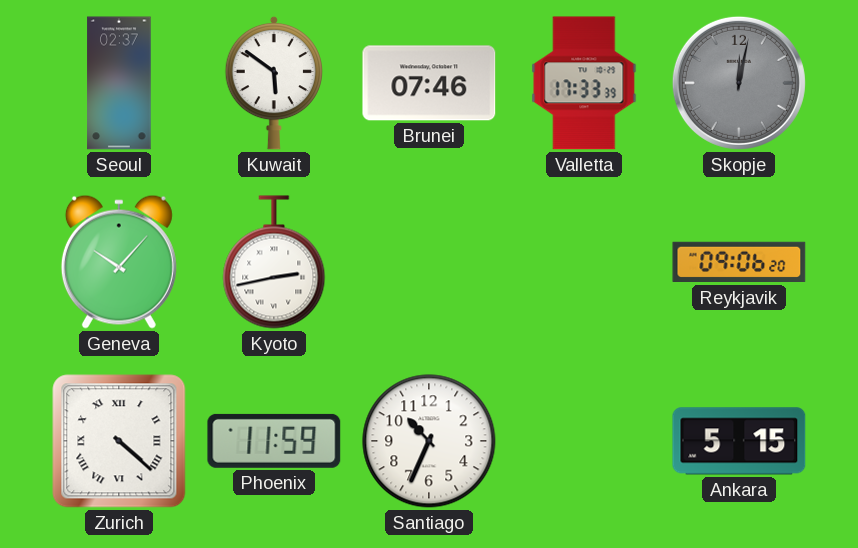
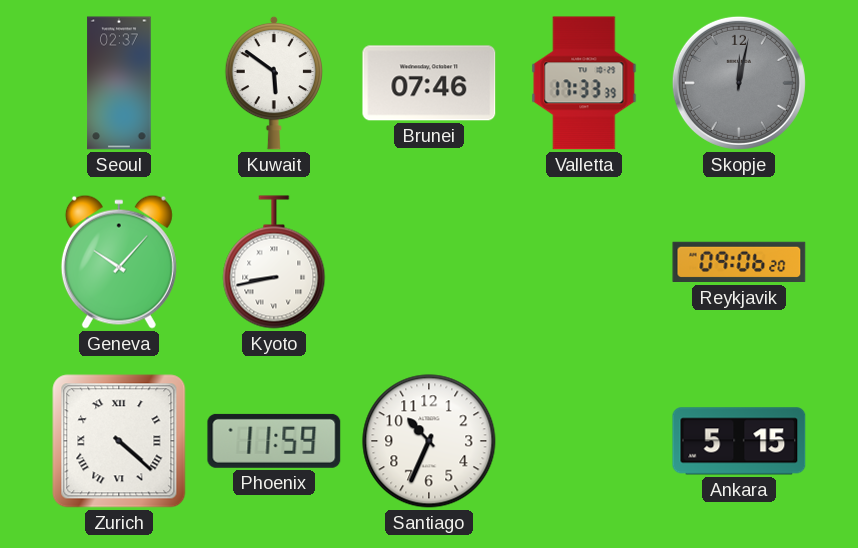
Kyoto: 2:43 -> 8:43
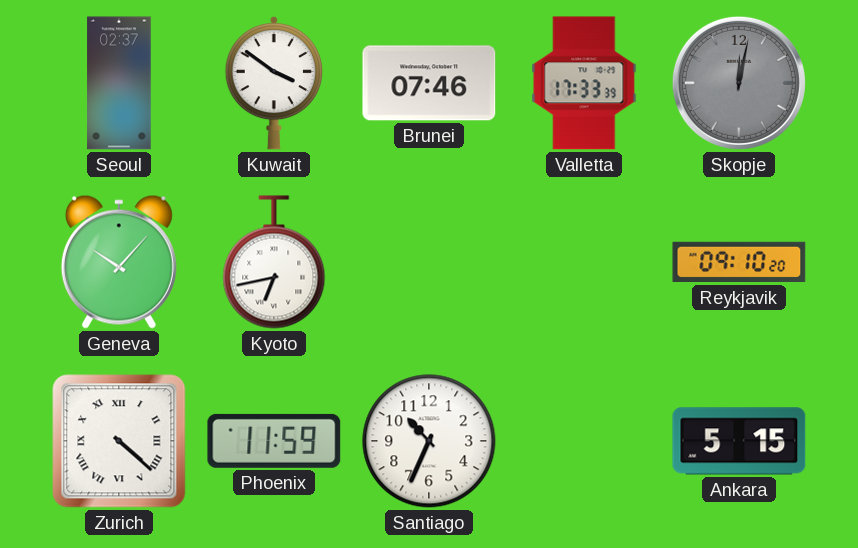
Kuwait: 5:51 -> 3:51
Kyoto: 8:43 -> 6:43
Reykjavik: 09:06 -> 09:10
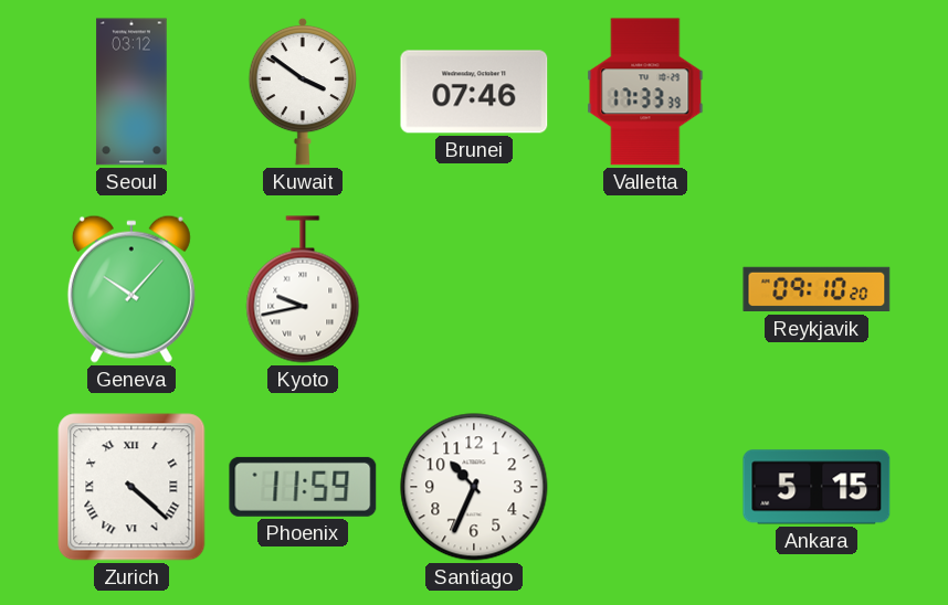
Seoul: 02:37 -> 03:12
Skopje: 12:02 -> none
Kyoto: 6:43 -> 9:43
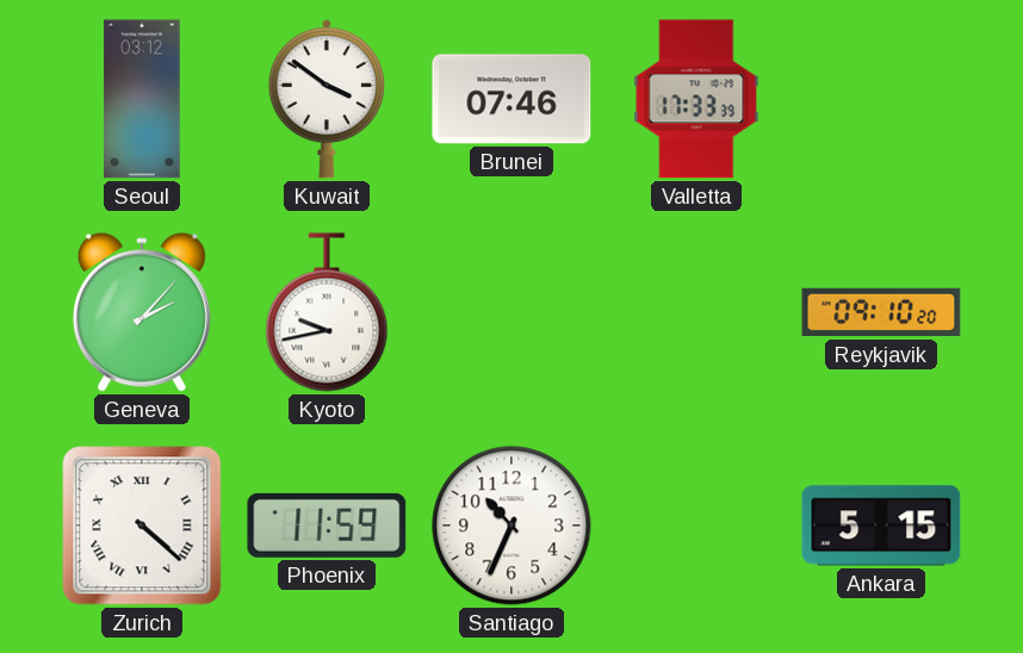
Geneva: 10:07 -> 2:07
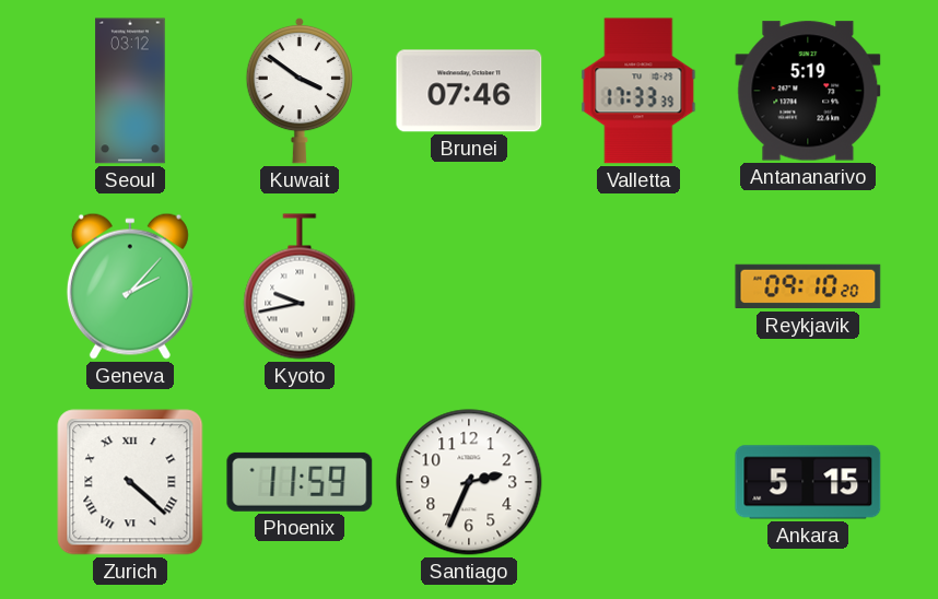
Antananarivo: none -> 5:19
Santiago: 10:34 -> 2:34
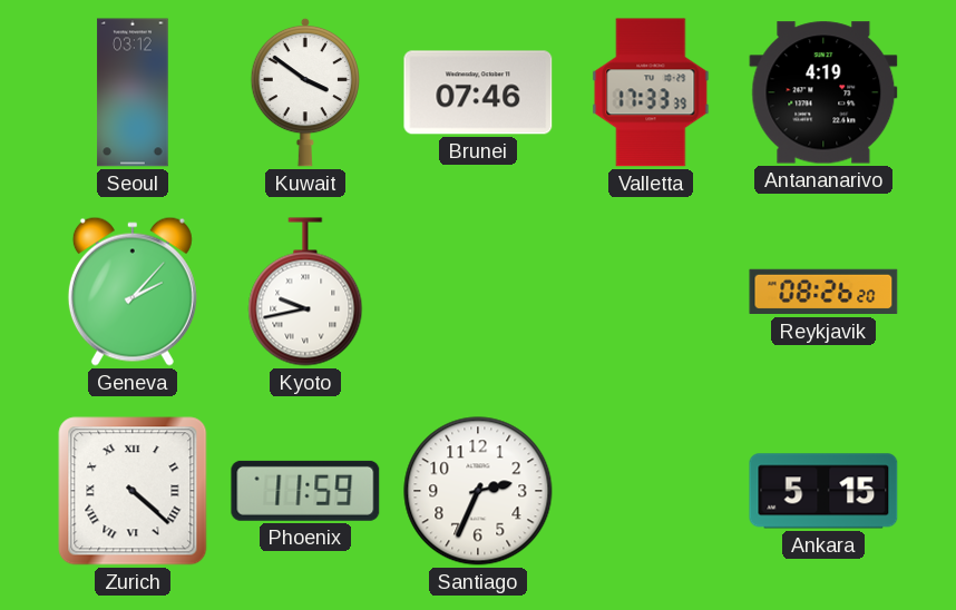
Antananarivo: 5:19 -> 4:19
Reykjavik: 09:10 -> 08:26
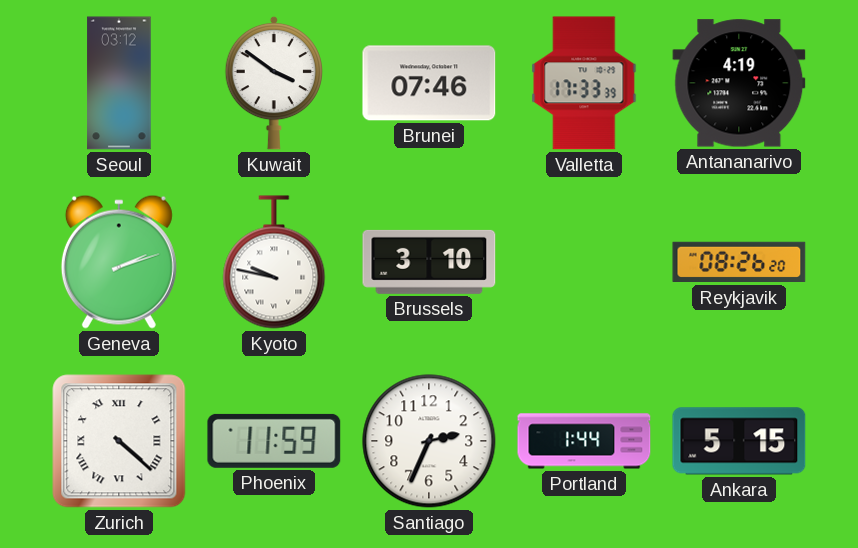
Geneva: 2:07 -> 2:12
Kyoto: 9:43 -> 9:47
Brussels: none -> 3:10
Portland: none -> 1:44
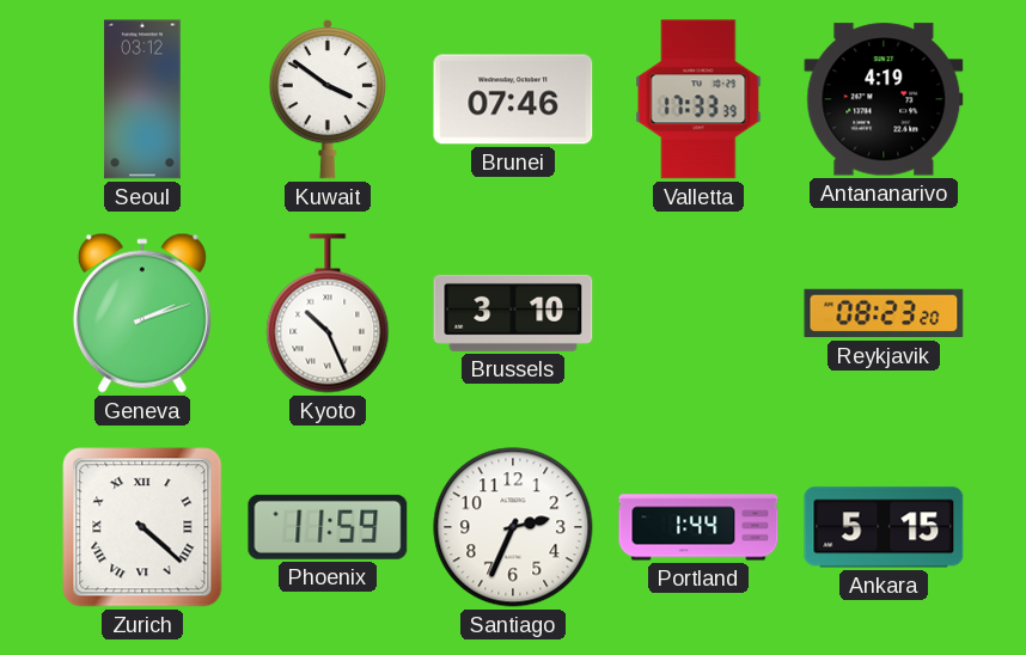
Kyoto: 9:47 -> 10:26
Reykjavik: 08:26 -> 08:23
